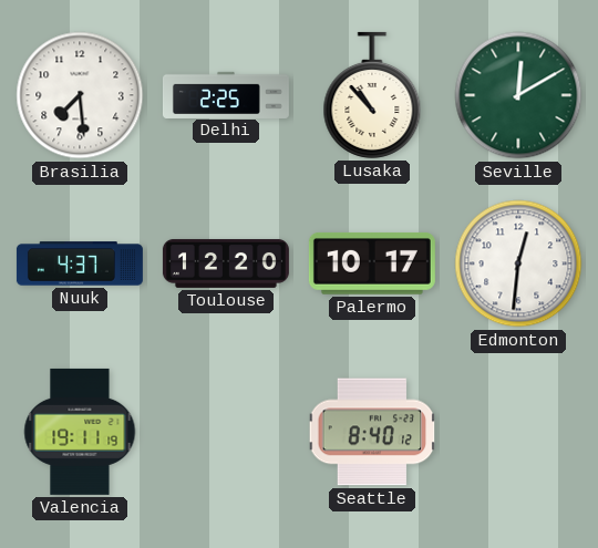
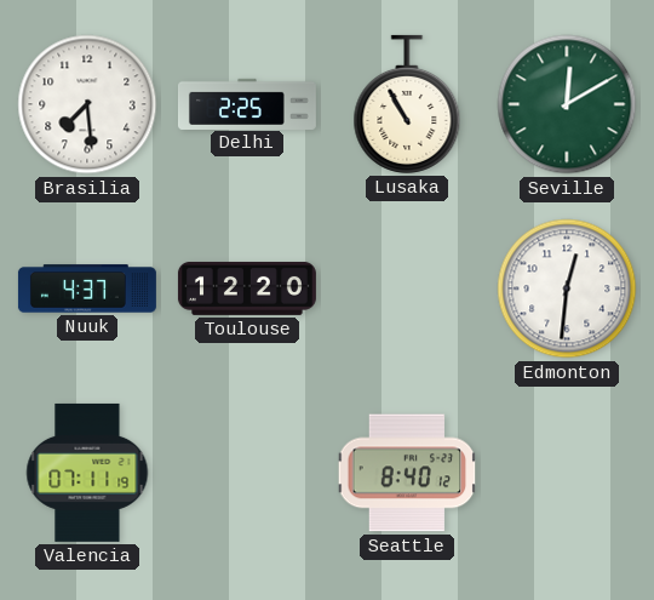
Lusaka: 10:53 -> 10:55
Palermo: 10:17 -> none
Valencia: 19:11 -> 07:11
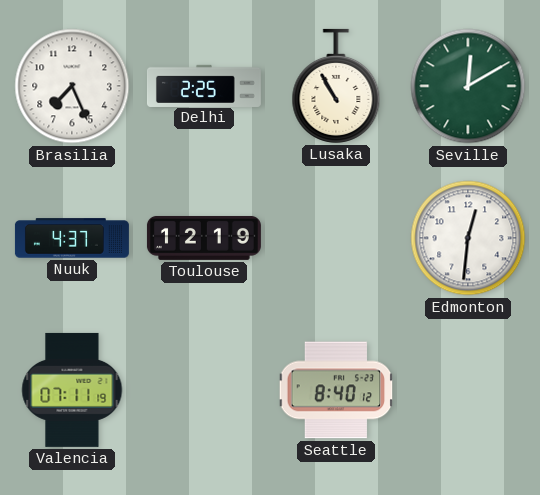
Brasilia: 7:29 -> 7:26
Toulouse: 12:20 -> 12:19
